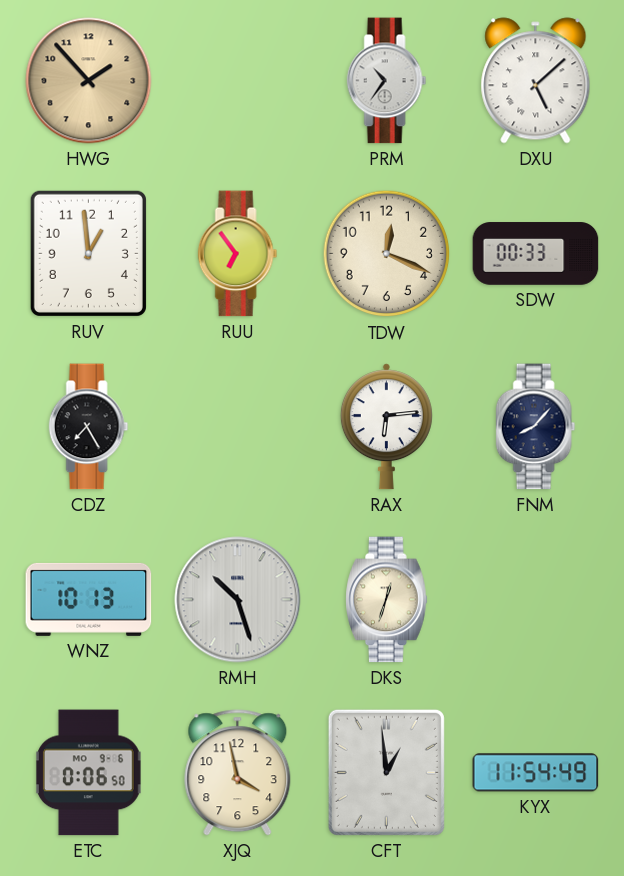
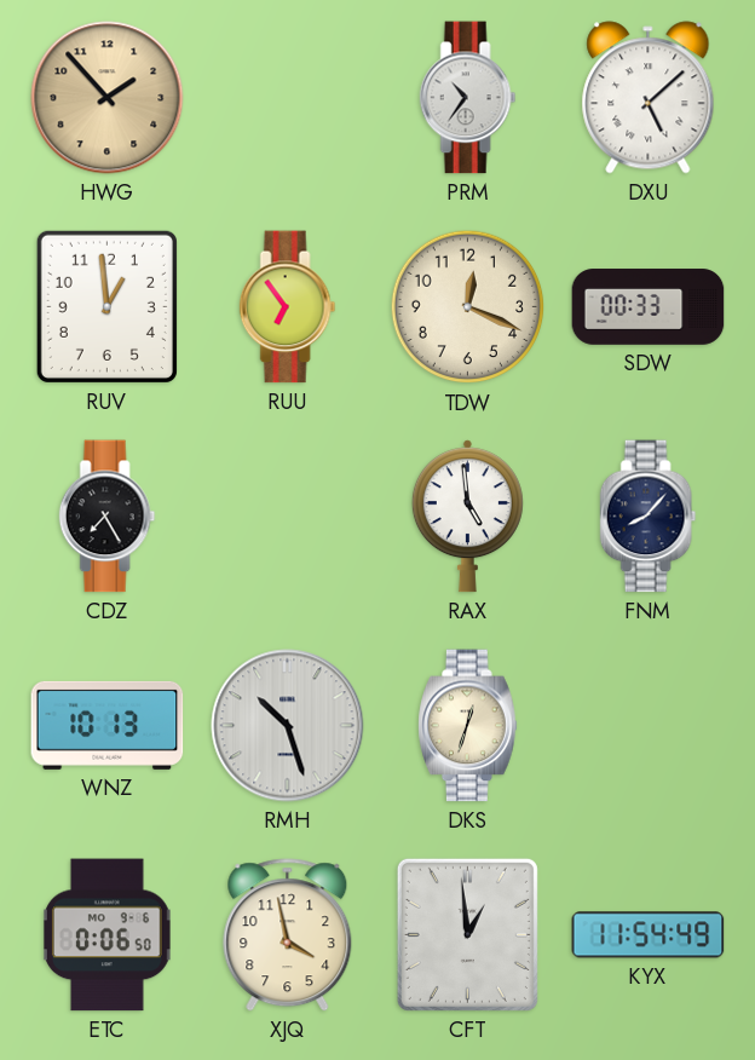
RAX: 6:14 -> 4:59
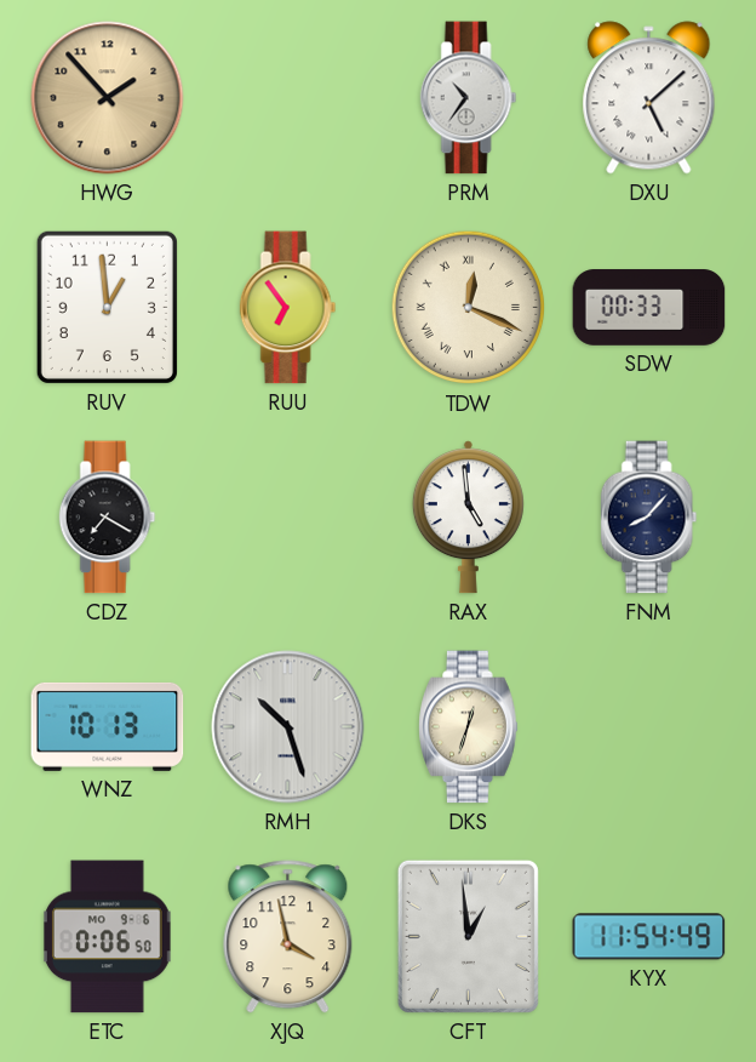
TDW numerals: Arabic -> Roman
CDZ: 7:25 -> 7:20
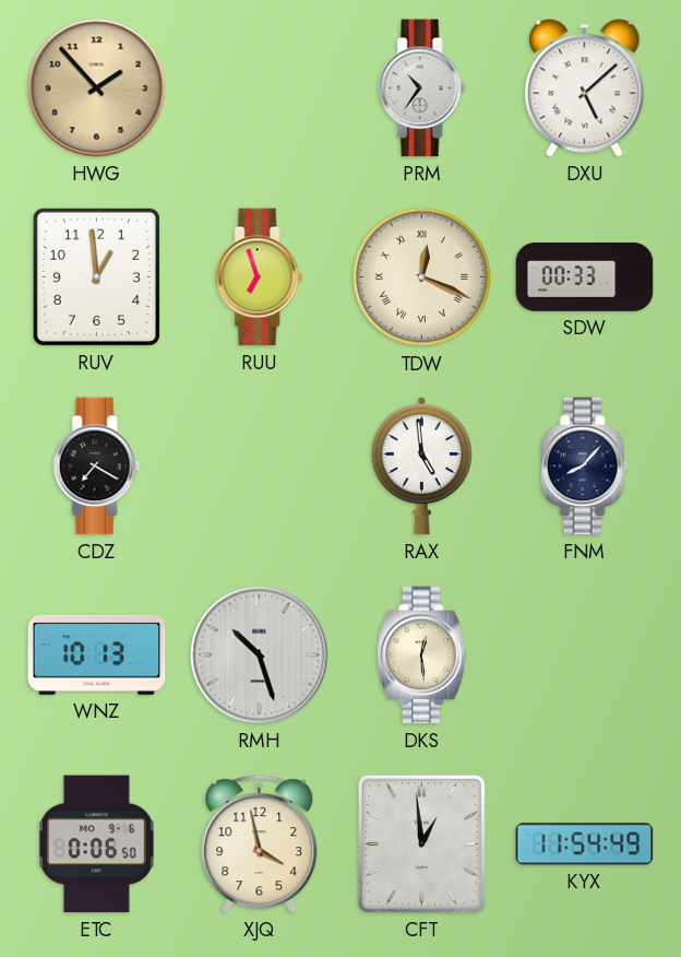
RUU: 6:54 -> 6:57
DKS: 12:33 -> 12:29
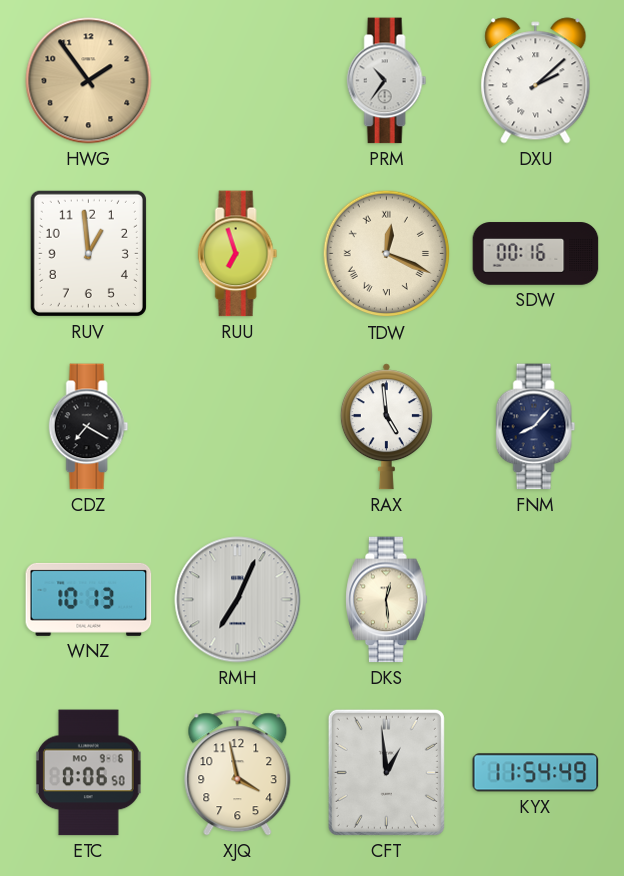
HWG: 1:53 -> 1:54
DXU: 5:08 -> 2:08
SDW: 00:33 -> 00:16
RMH: 10:27 -> 7:04
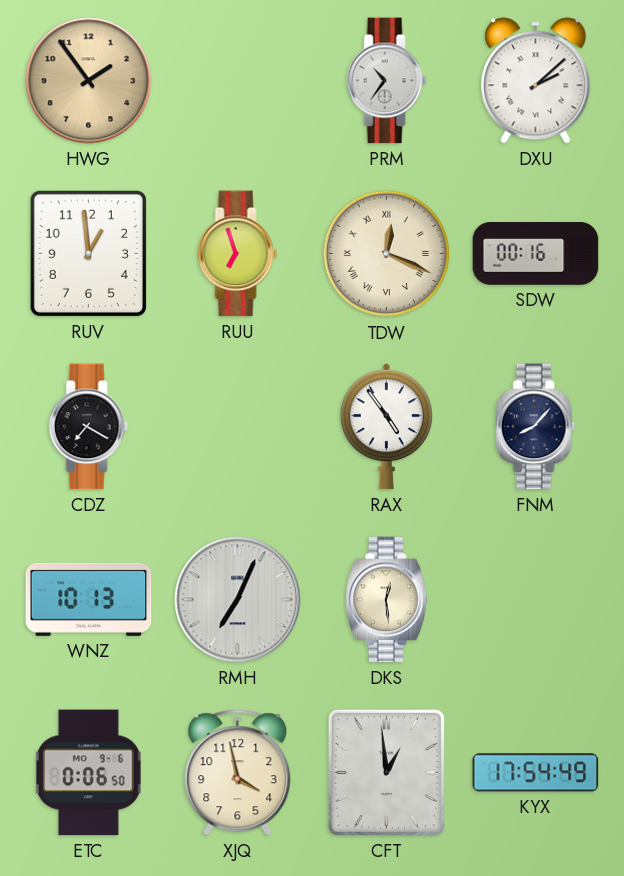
RAX: 4:59 -> 4:54
KYX: 11:54 -> 17:54
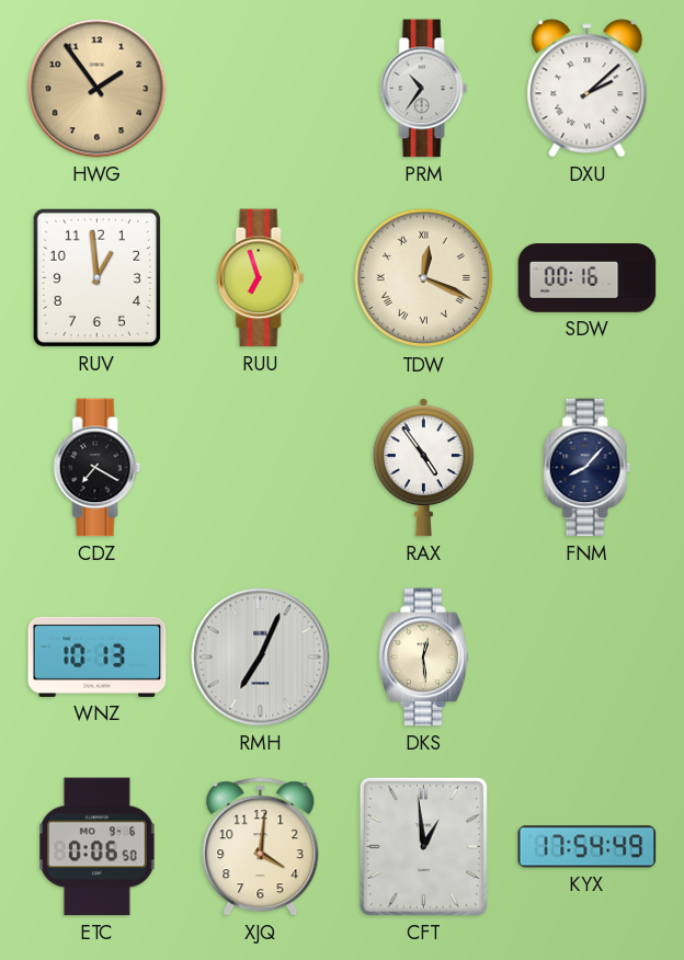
XJQ: 3:58 -> 4:01
